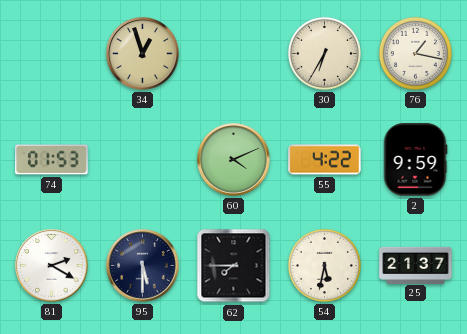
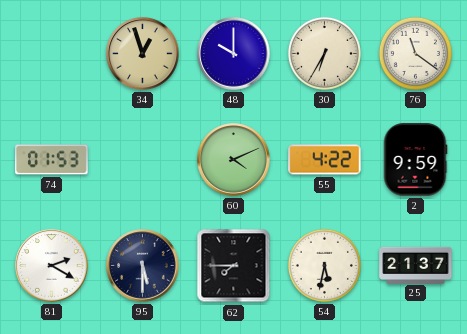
48: none -> 10:00
76: 1:17 -> 11:21
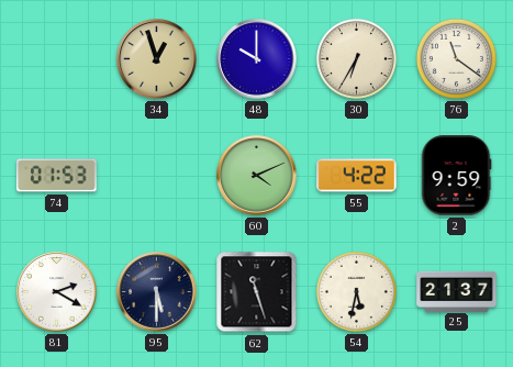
62: 7:45 -> 11:27
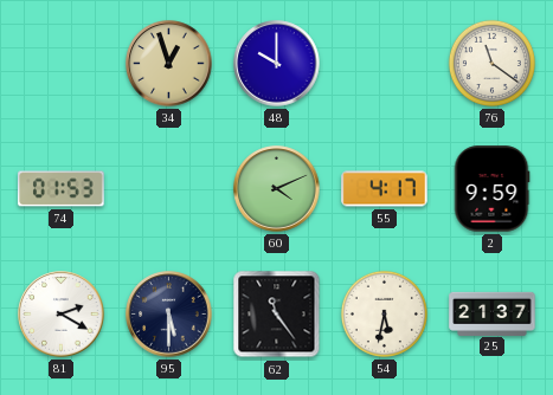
30: 6:35 -> none
55: 4:22 -> 4:17
62: 11:27 -> 11:24
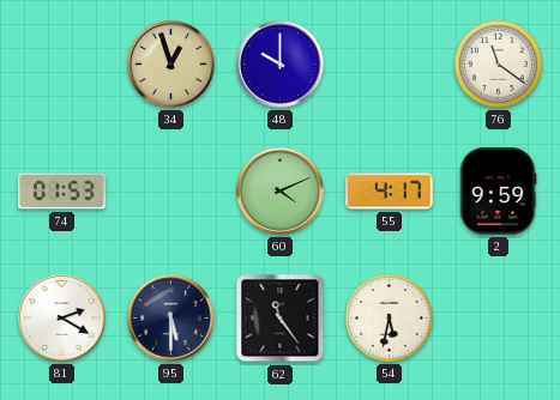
25: 21:37 -> none
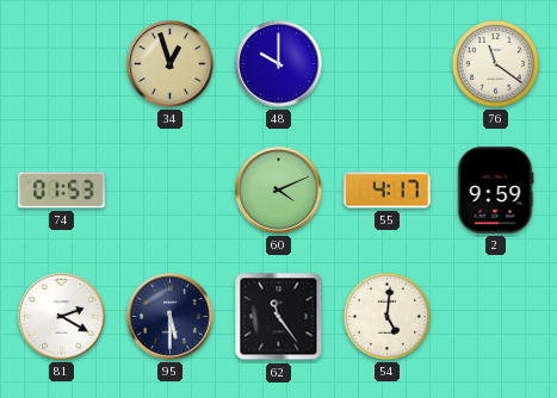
54: 5:32 -> 5:01
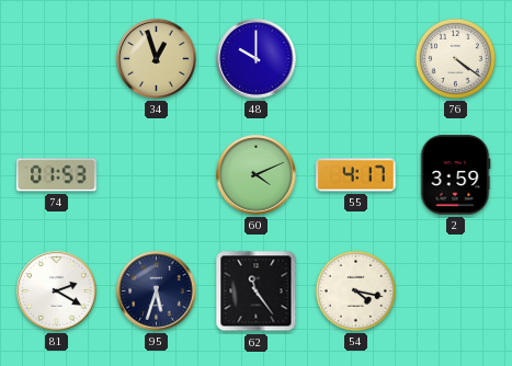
76: 11:21 -> 4:21
2: 9:59 -> 3:59
95: 5:30 -> 5:33
54: 5:01 -> 4:17
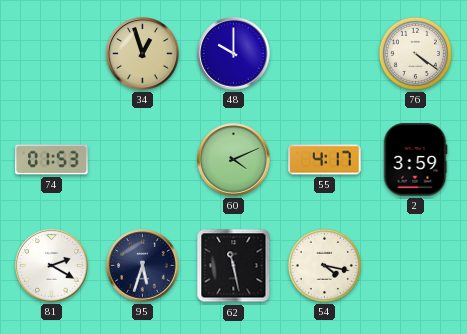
62: 11:24 -> 11:28
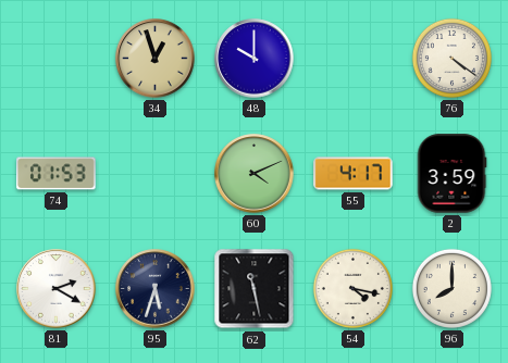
96: none -> 8:00
